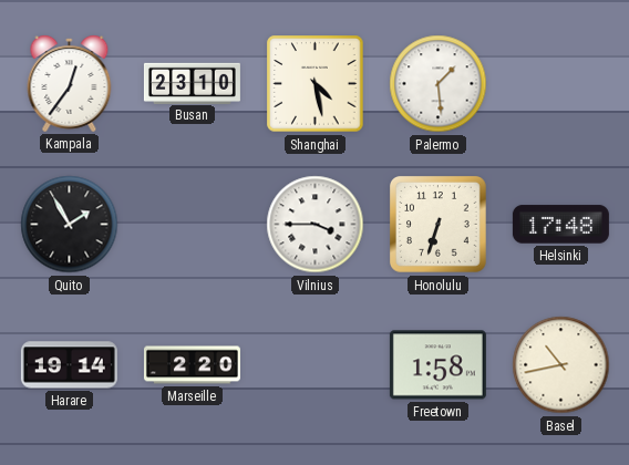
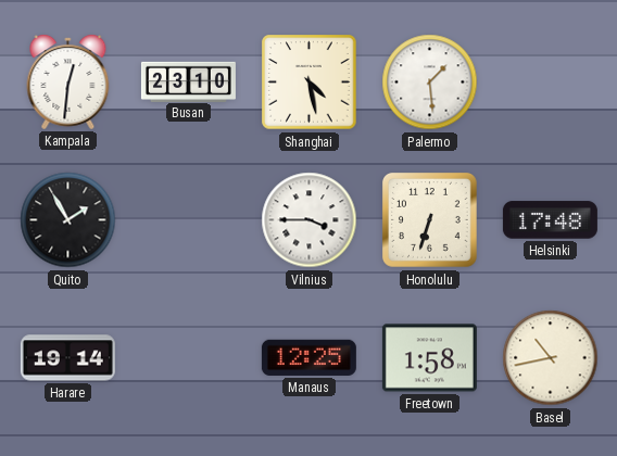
Kampala: 12:36 -> 12:31
Marseille: 2:20 -> none
Manaus: none -> 12:25
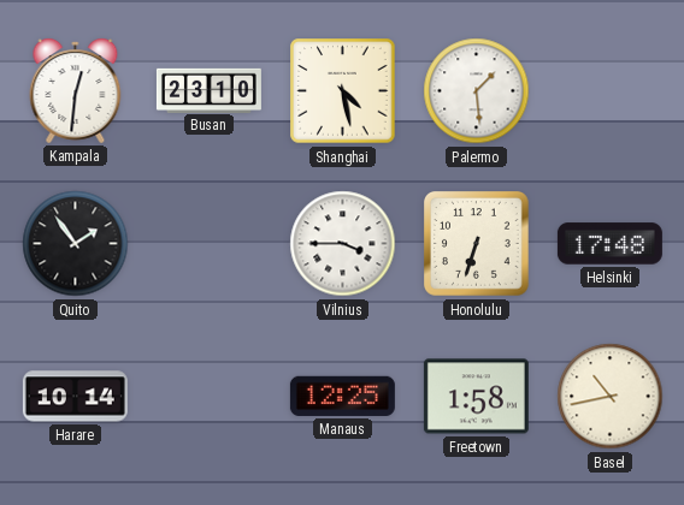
Quito: 1:55 -> 1:54
Harare: 19:14 -> 10:14
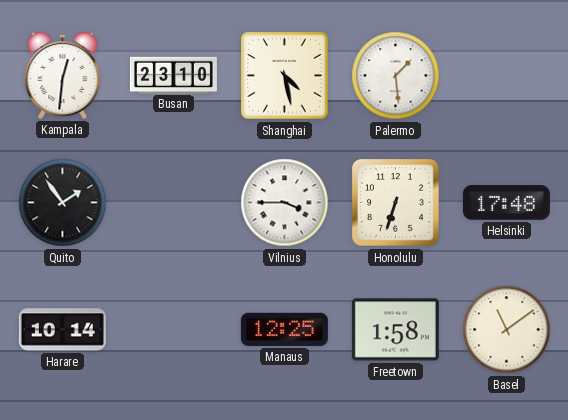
Basel: 10:43 -> 11:09
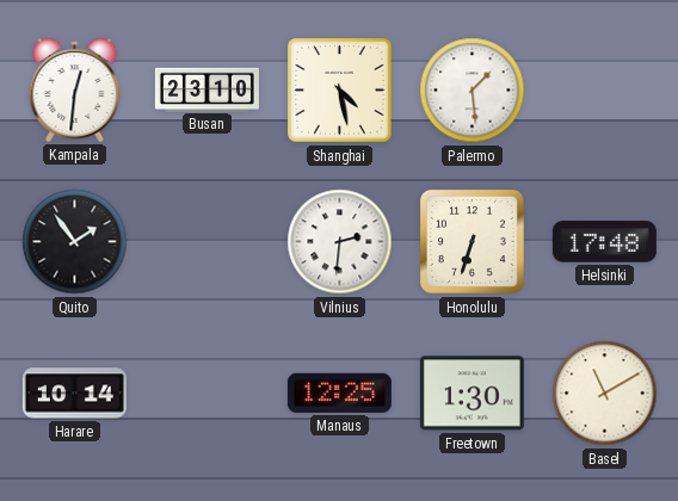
Vilnius: 3:45 -> 2:31
Freetown: 1:58 -> 1:30
Basel: 11:09 -> 11:10
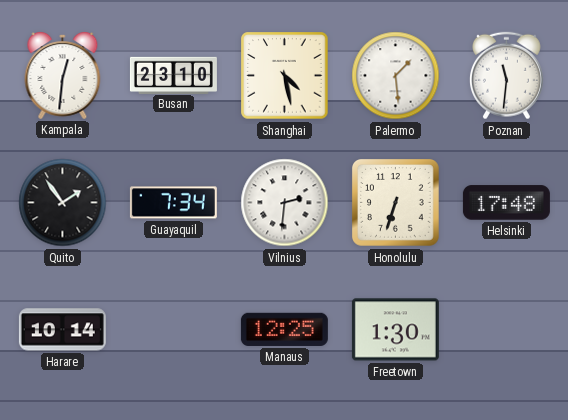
Poznan: none -> 11:31
Guayaquil: none -> 7:34
Basel: 11:10 -> none
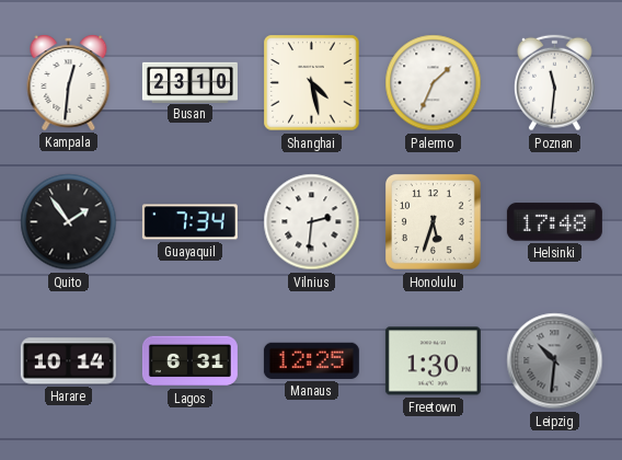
Palermo: 1:29 -> 1:34
Honolulu: 6:33 -> 5:33
Lagos: none -> 6:31
Leipzig: none -> 10:31
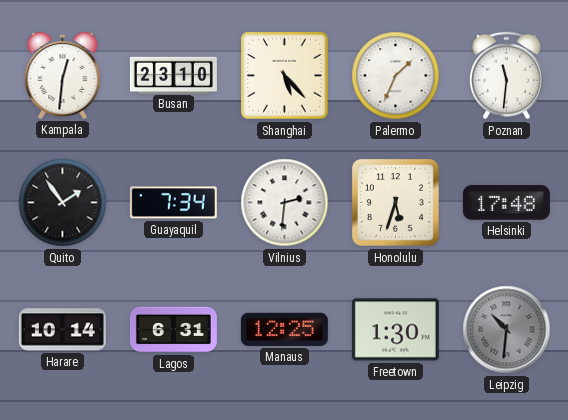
Shanghai: 4:28 -> 5:23
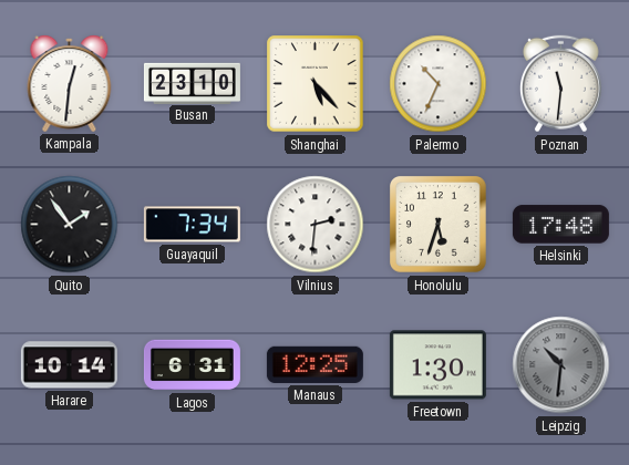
Palermo: 1:34 -> 10:34
